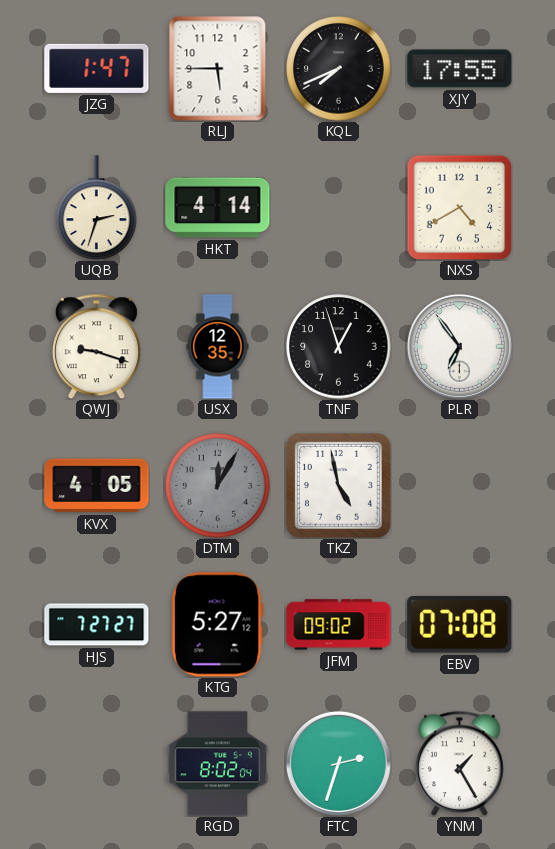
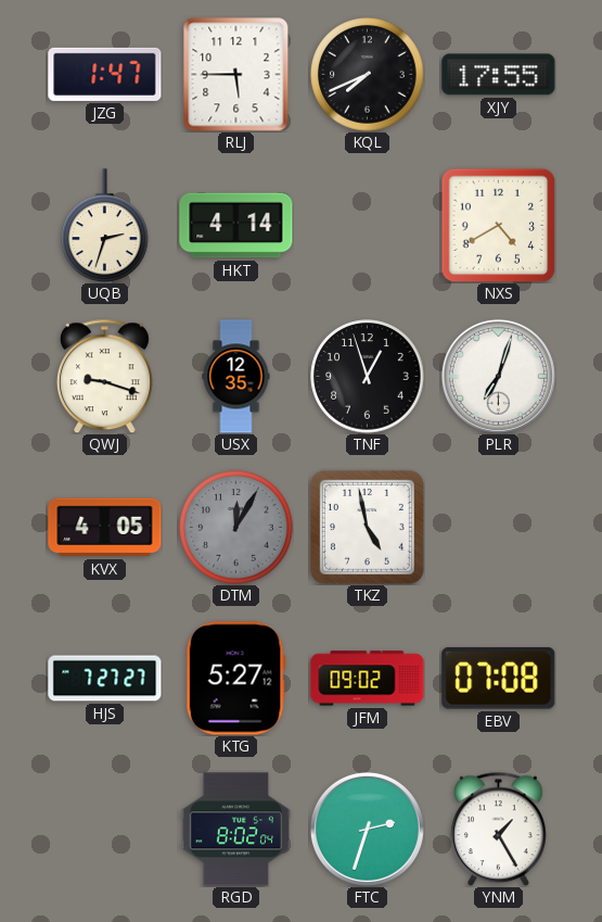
PLR: 6:54 -> 7:03
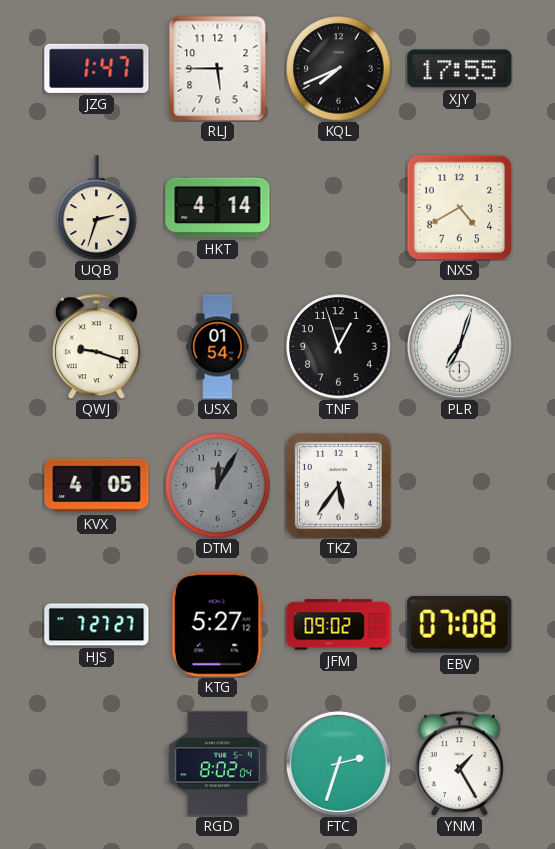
USX: 12:35 -> 01:54
TKZ: 4:58 -> 5:36
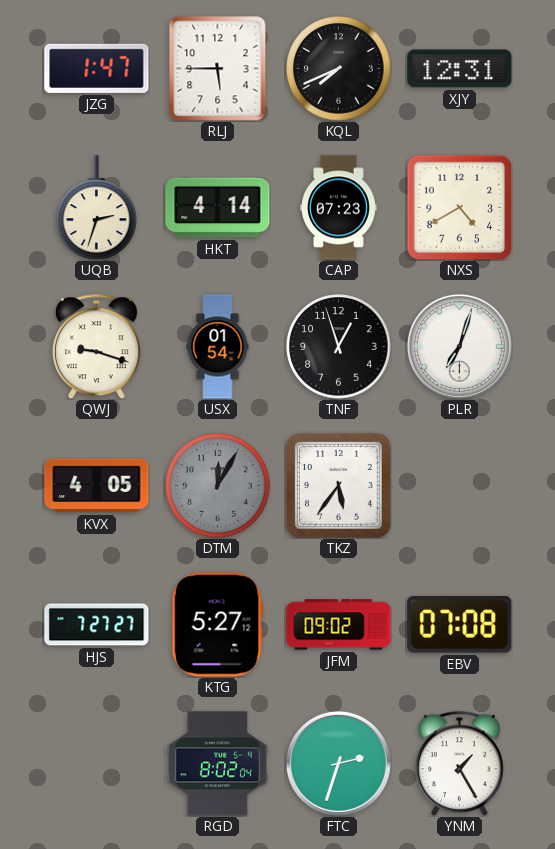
XJY: 17:55 -> 12:31
CAP: none -> 07:23
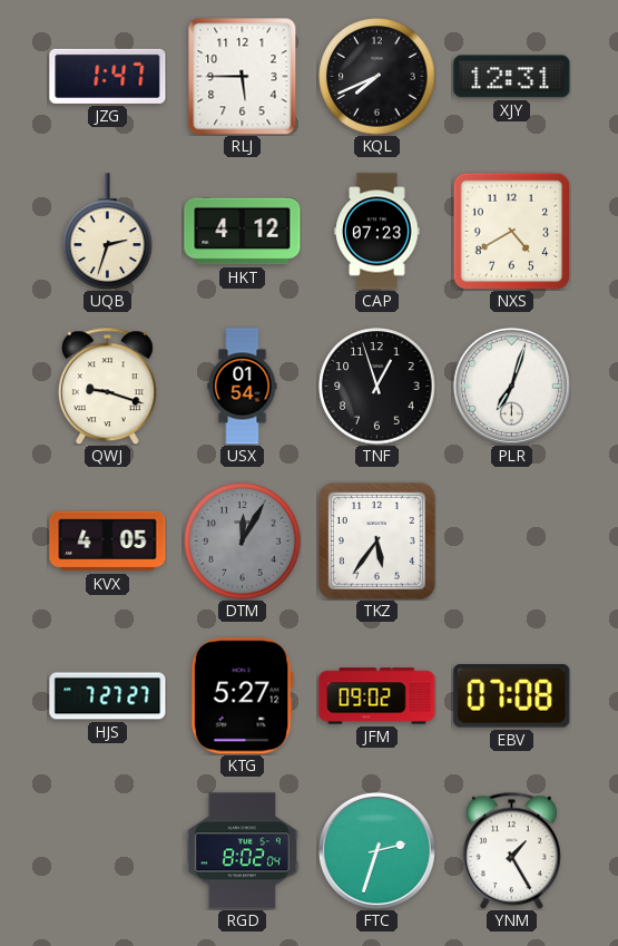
HKT: 4:14 -> 4:12
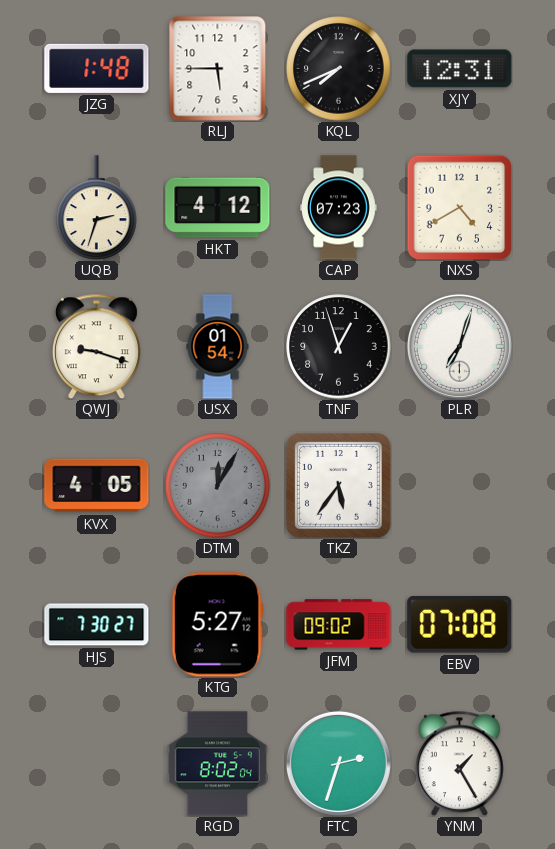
JZG: 1:47 -> 1:48
HJS: 7:27 -> 7:30
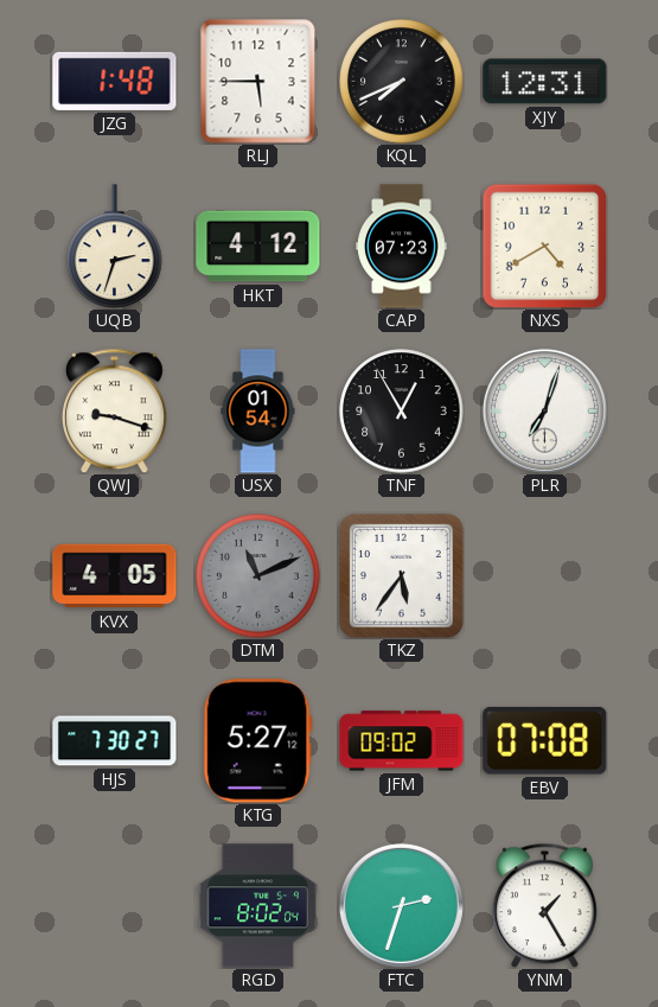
TNF: 12:57 -> 12:55
DTM: 12:05 -> 11:11
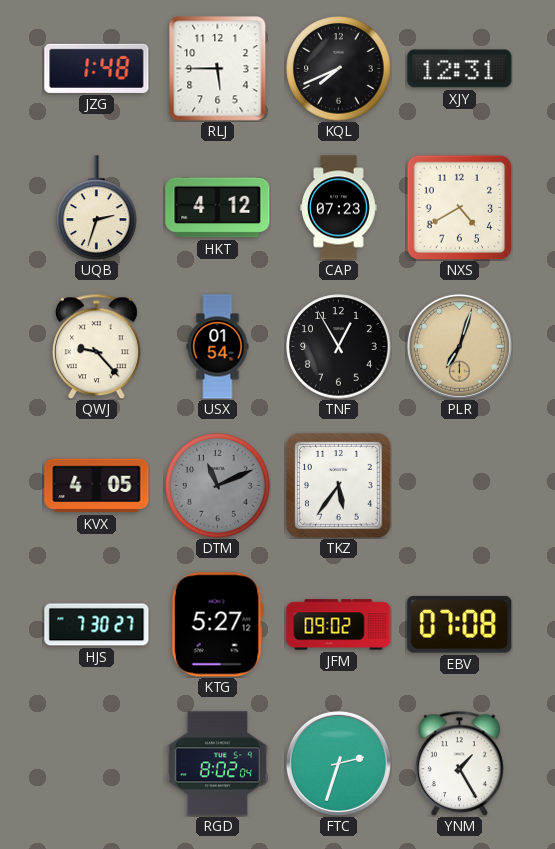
QWJ: 9:18 -> 9:23
PLR dial: white -> champagne
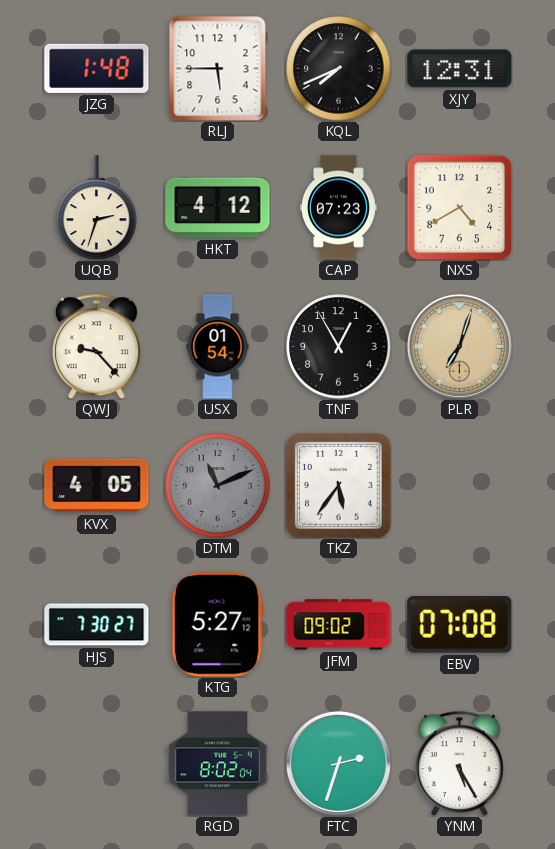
YNM: 1:25 -> 5:25
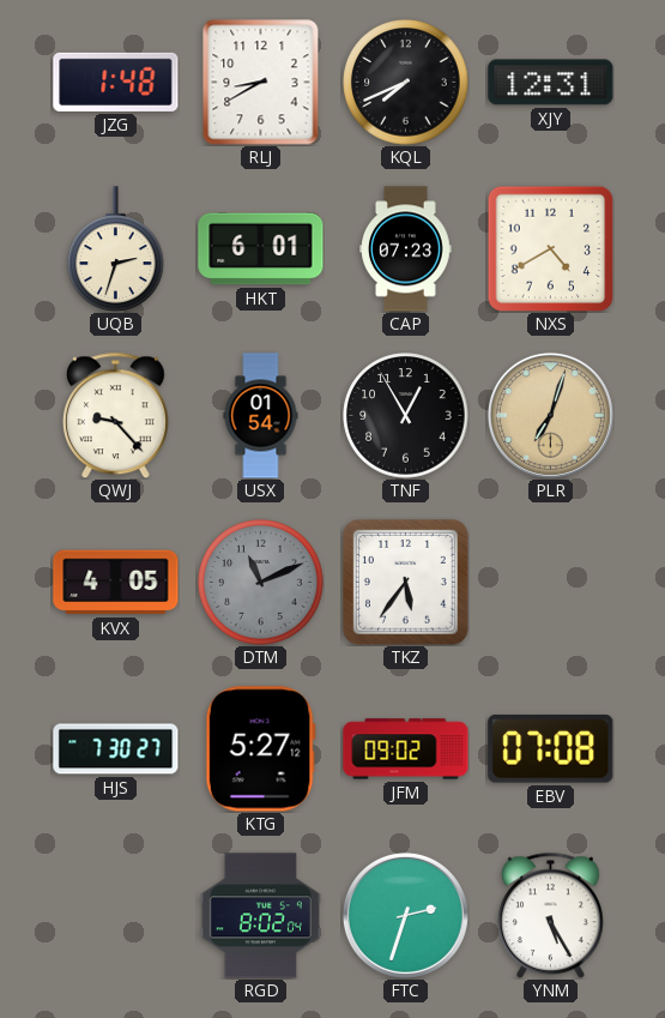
RLJ: 5:45 -> 8:40
HKT: 4:12 -> 6:01
